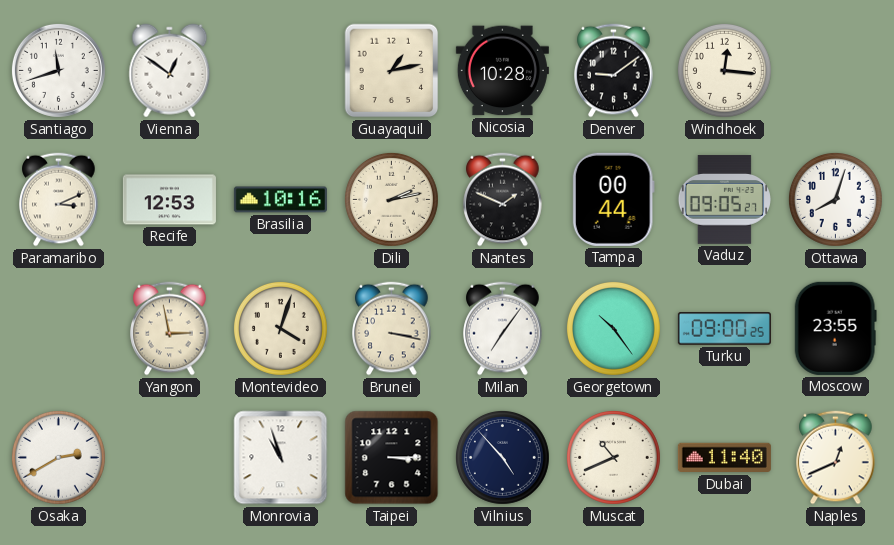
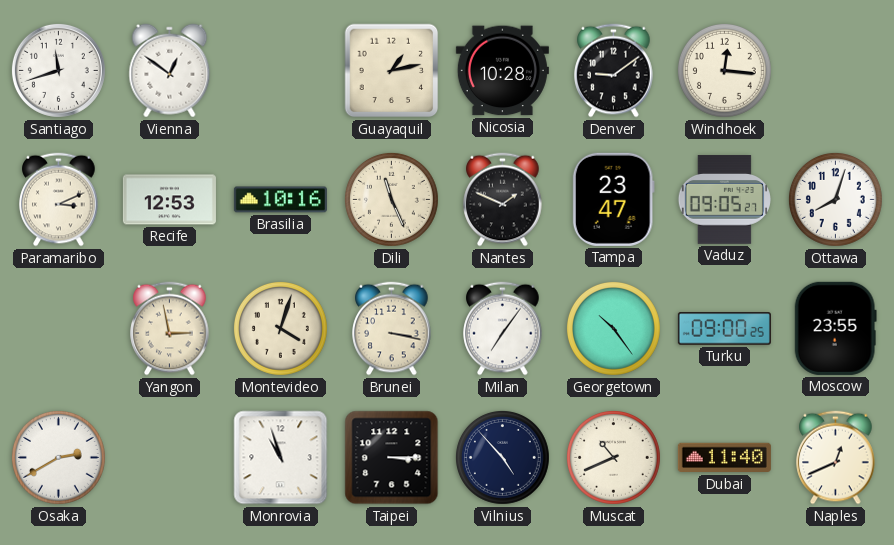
Dili: 2:13 -> 11:26
Tampa: 00:44 -> 23:47
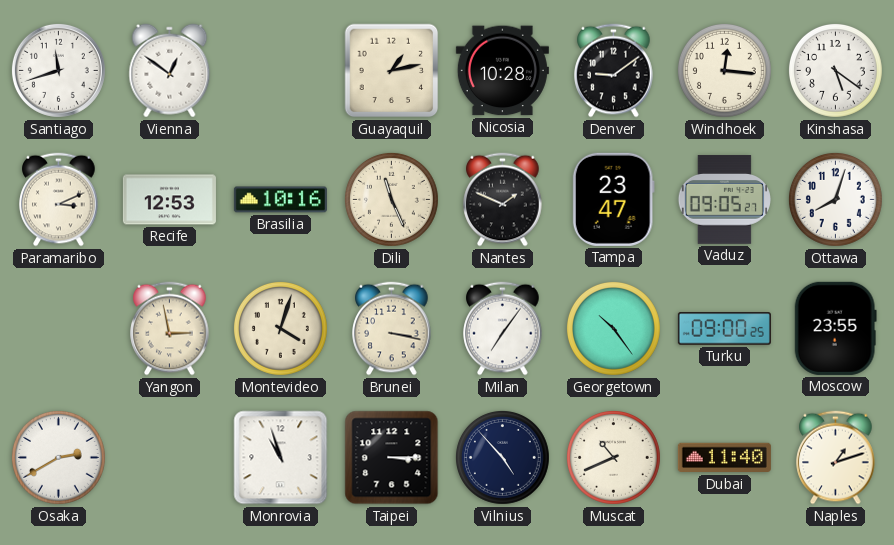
Kinshasa: none -> 5:21
Naples: 12:41 -> 1:12
